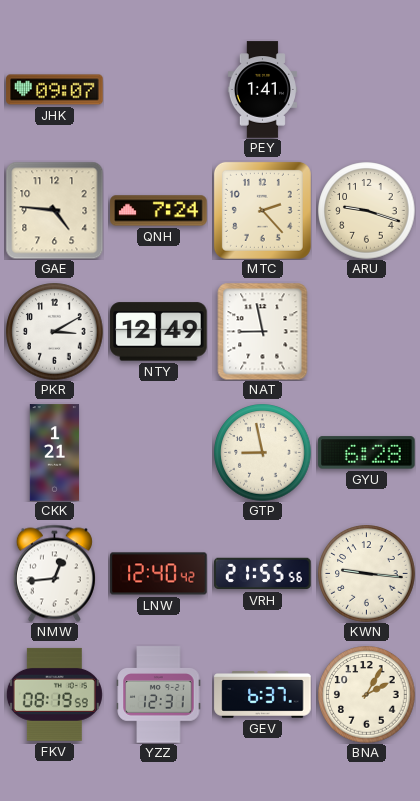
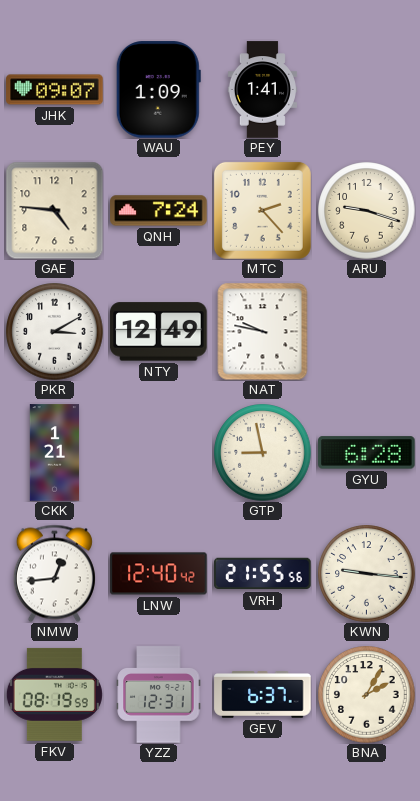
WAU: none -> 1:09
NAT: 8:58 -> 9:47
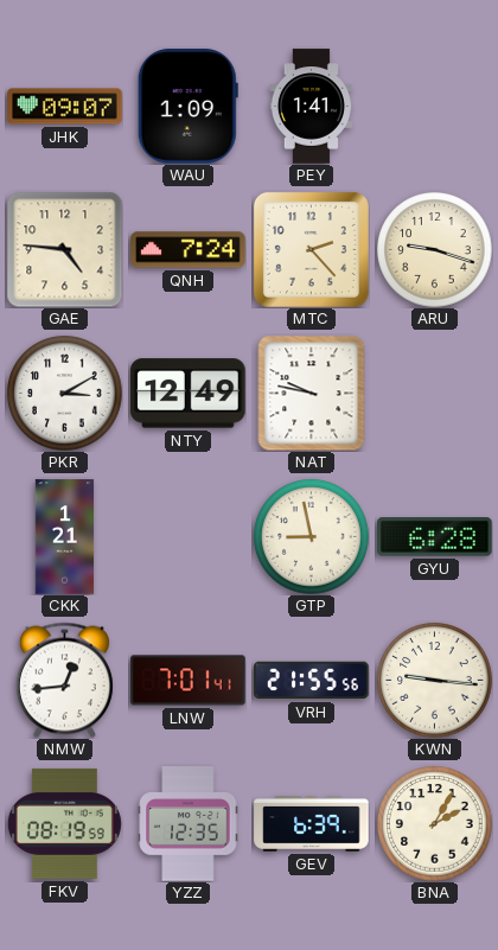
LNW: 12:40 -> 7:01
YZZ: 12:31 -> 12:35
GEV: 6:37 -> 6:39
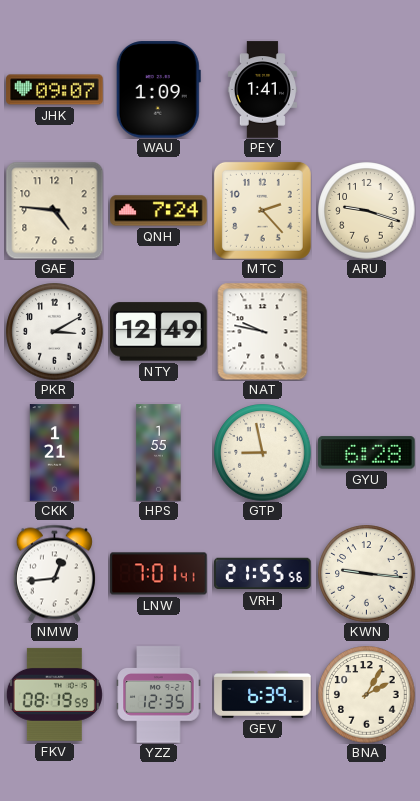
HPS: none -> 1:55
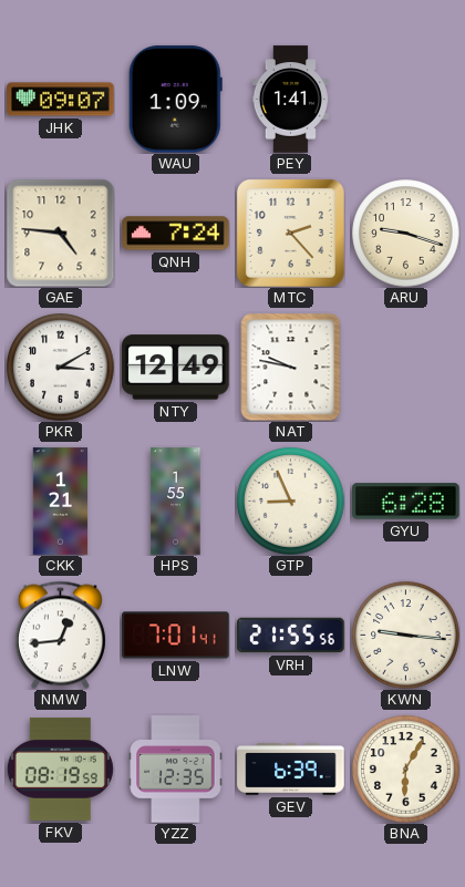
GTP: 8:58 -> 8:56
BNA: 2:05 -> 6:05
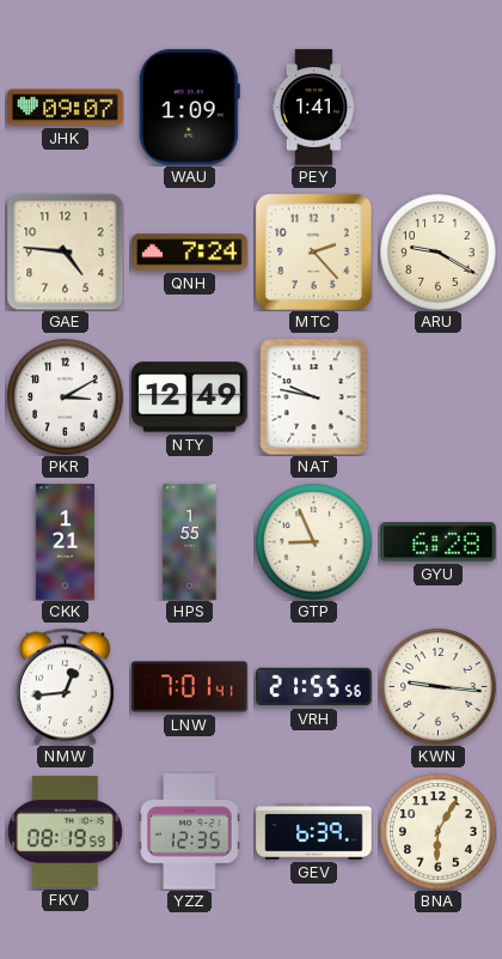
ARU: 9:18 -> 9:20
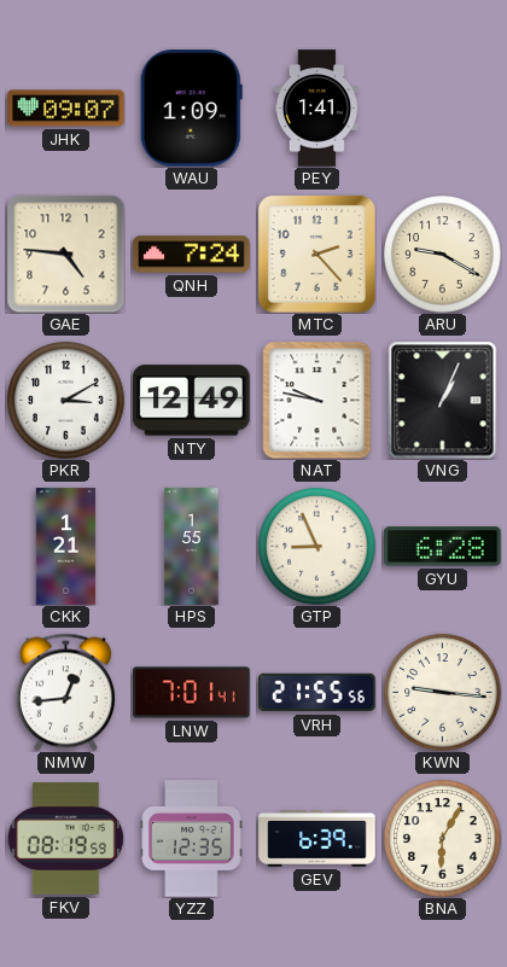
VNG: none -> 1:04
